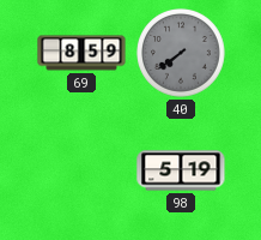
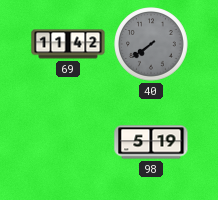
69: 8:59 -> 11:42
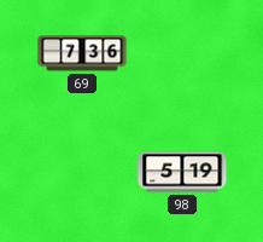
69: 11:42 -> 7:36
40: 7:39 -> none
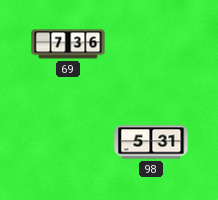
98: 5:19 -> 5:31
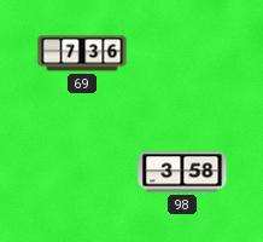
98: 5:31 -> 3:58
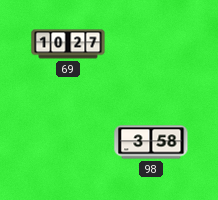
69: 7:36 -> 10:27
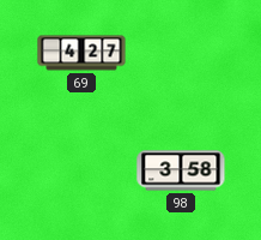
69: 10:27 -> 4:27
